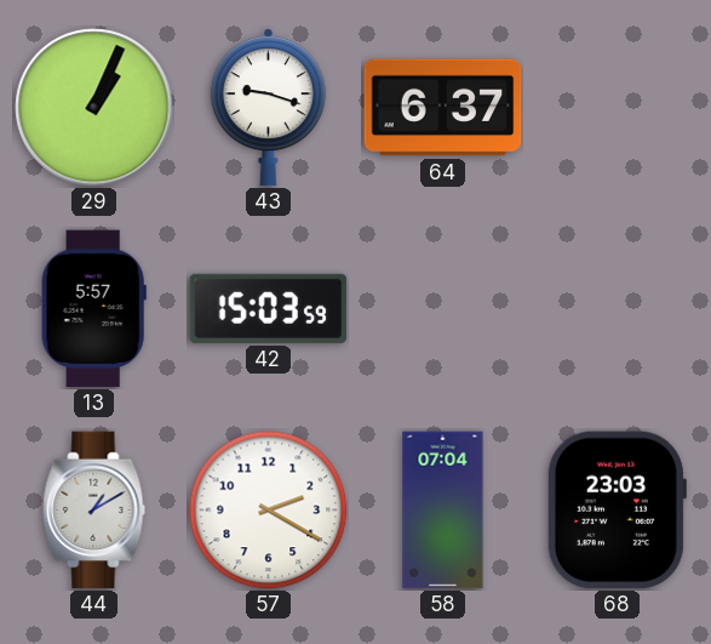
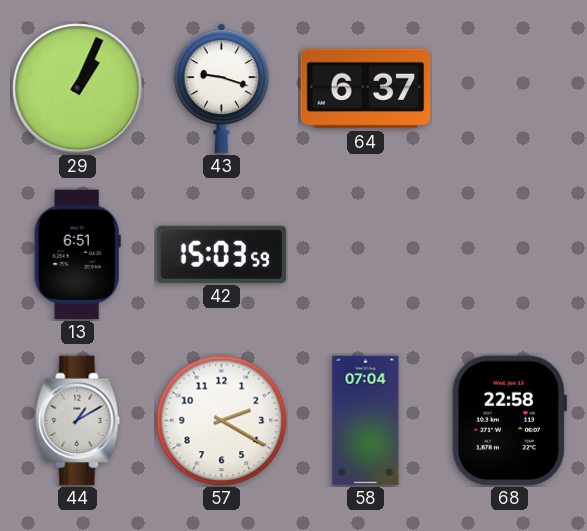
13: 5:57 -> 6:51
68: 23:03 -> 22:58
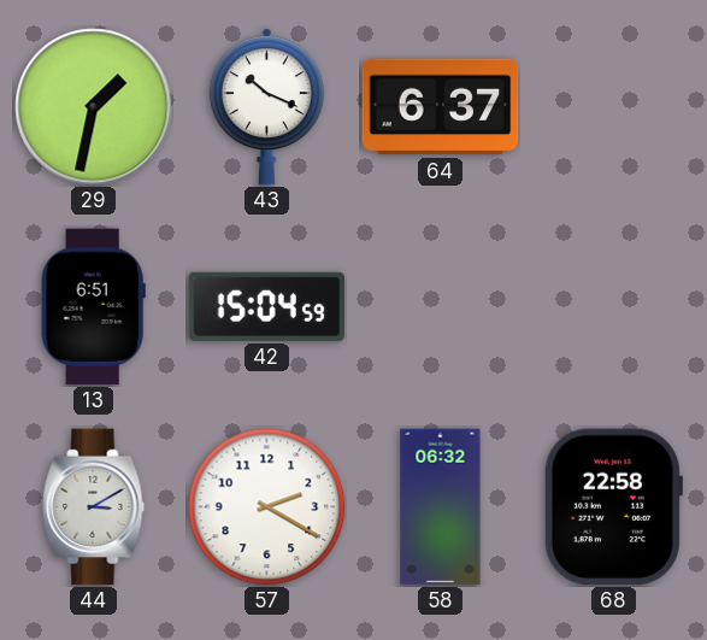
29: 1:04 -> 1:32
43: 9:18 -> 10:19
42: 15:03 -> 15:04
44: 1:10 -> 3:10
58: 07:04 -> 06:32
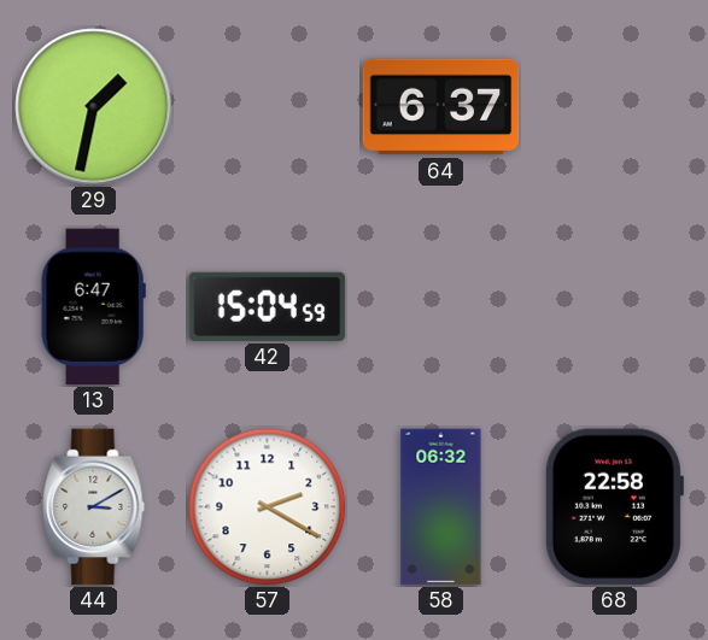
43: 10:19 -> none
13: 6:51 -> 6:47
